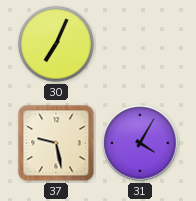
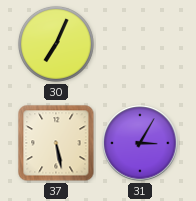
37: 9:28 -> 5:28
31: 4:05 -> 3:05
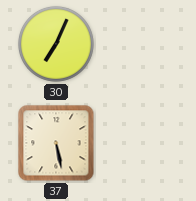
31: 3:05 -> none
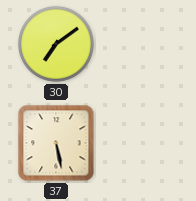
30: 7:04 -> 7:09
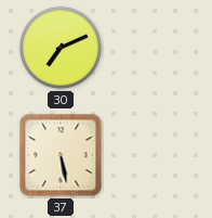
30: 7:09 -> 7:11
